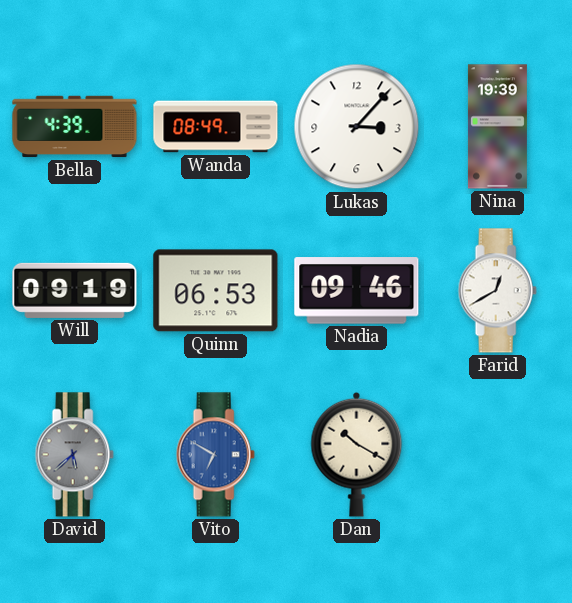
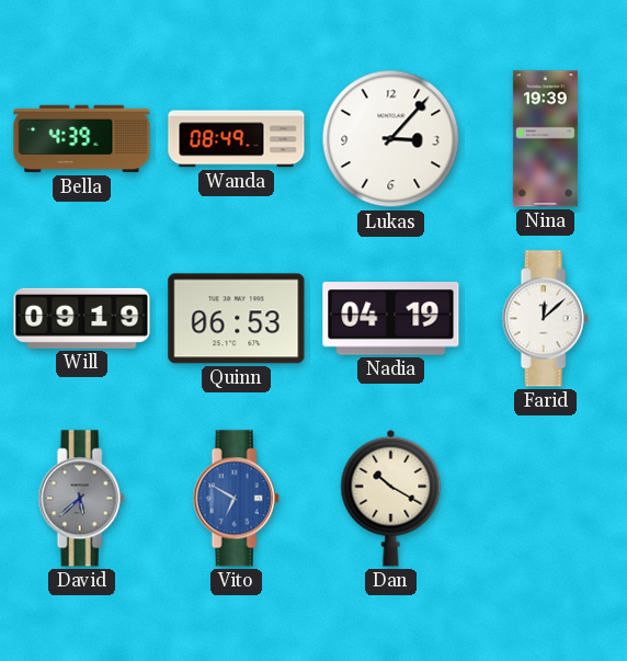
Nadia: 09:46 -> 04:19
Farid: 12:40 -> 12:08
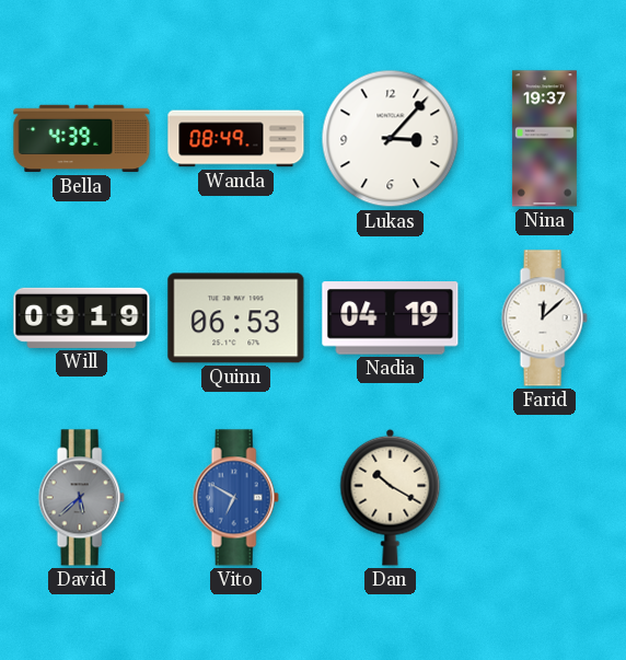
Nina: 19:39 -> 19:37
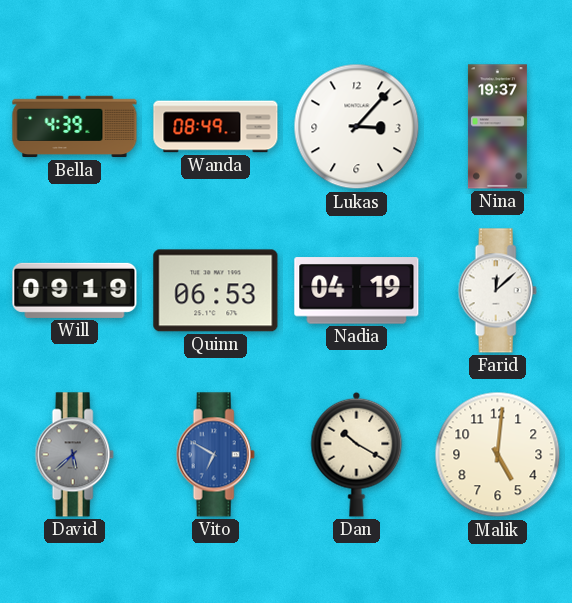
Malik: none -> 5:01
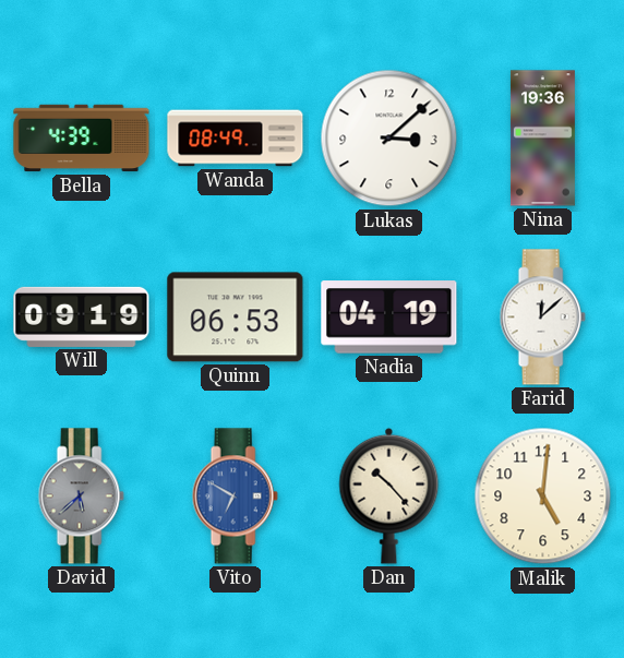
Lukas: 3:07 -> 3:08
Nina: 19:37 -> 19:36
Dan: 10:20 -> 10:23
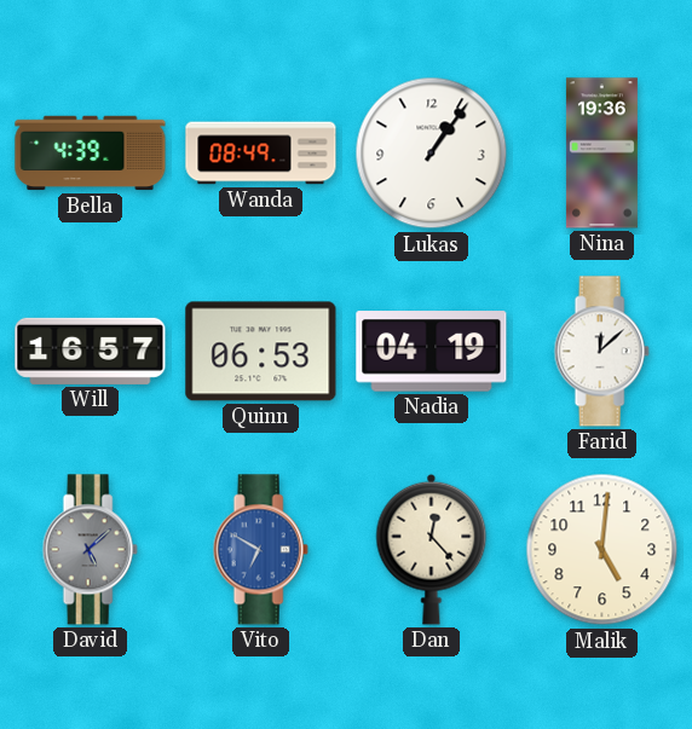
Lukas: 3:08 -> 1:06
Will: 09:19 -> 16:57
David: 5:38 -> 5:08
Dan: 10:23 -> 12:23
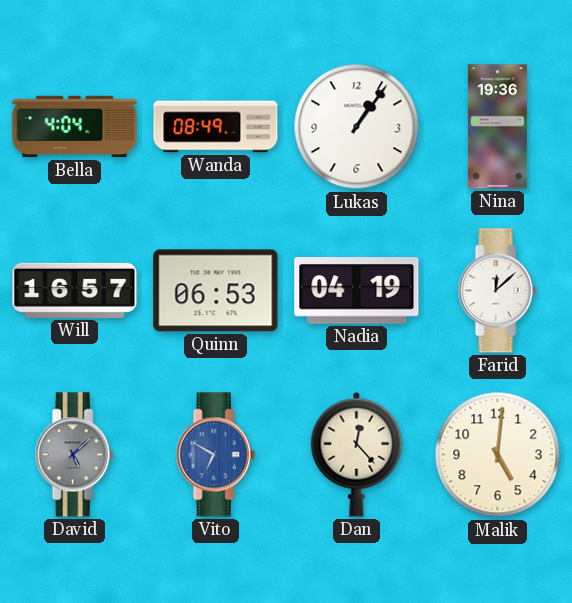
Bella: 4:39 -> 4:04
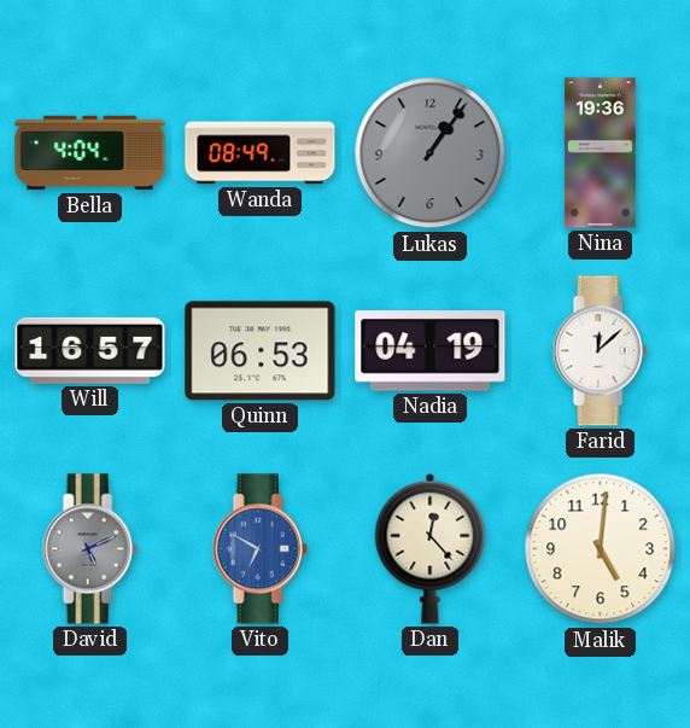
Lukas dial: white -> grey
David: 5:08 -> 5:11
